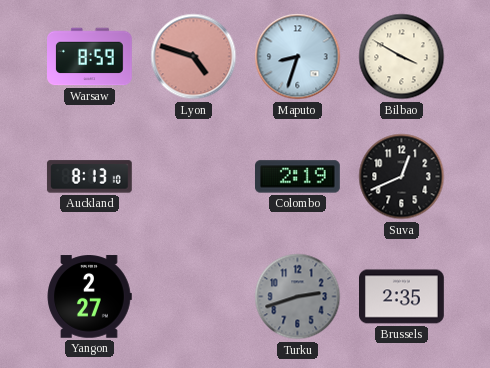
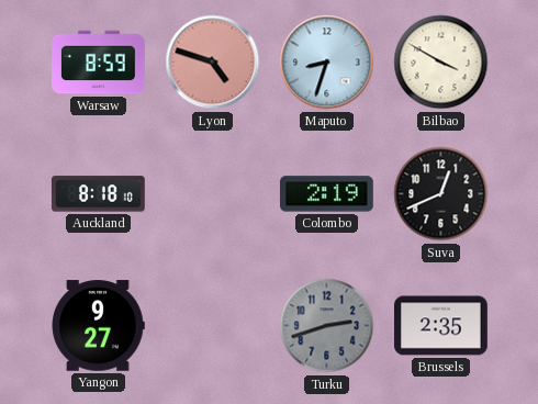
Auckland: 8:13 -> 8:18
Yangon: 2:27 -> 9:27
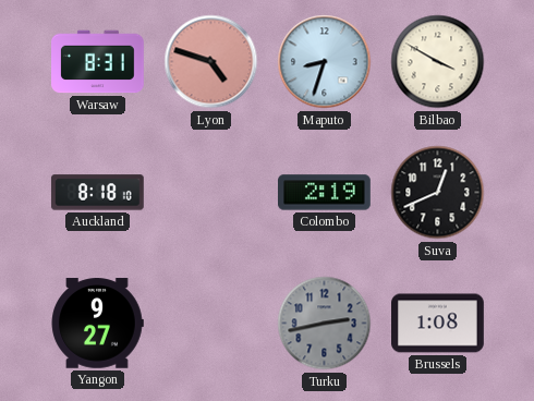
Warsaw: 8:59 -> 8:31
Turku: 2:42 -> 2:43
Brussels: 2:35 -> 1:08
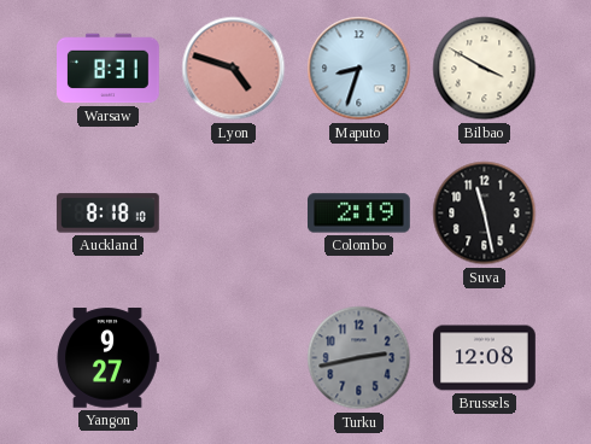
Suva: 12:41 -> 11:28
Brussels: 1:08 -> 12:08
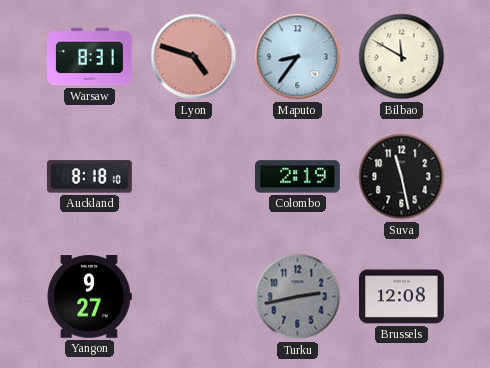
Maputo: 8:33 -> 8:36
Bilbao: 3:50 -> 11:50
